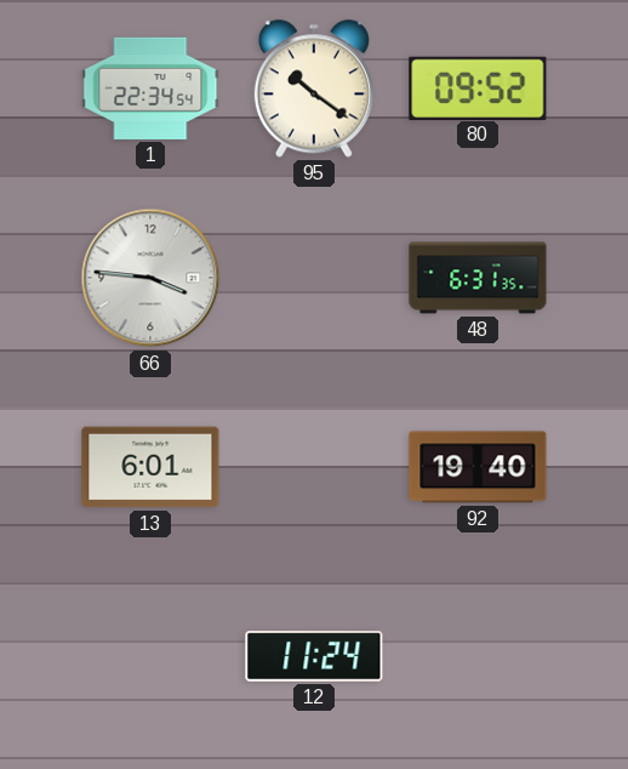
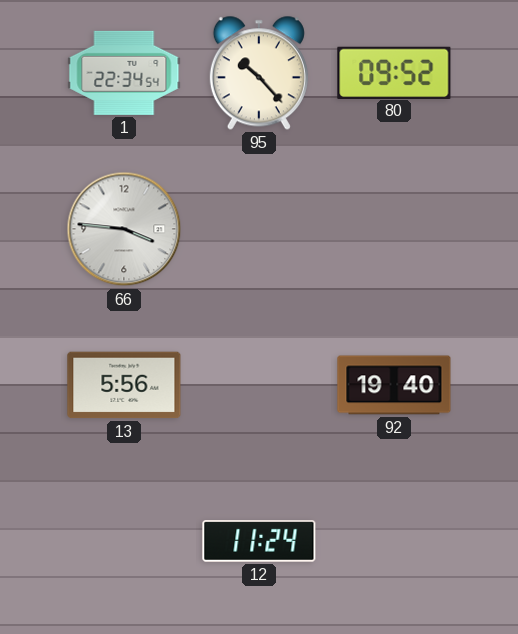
95: 10:21 -> 10:23
48: 6:31 -> none
13: 6:01 -> 5:56
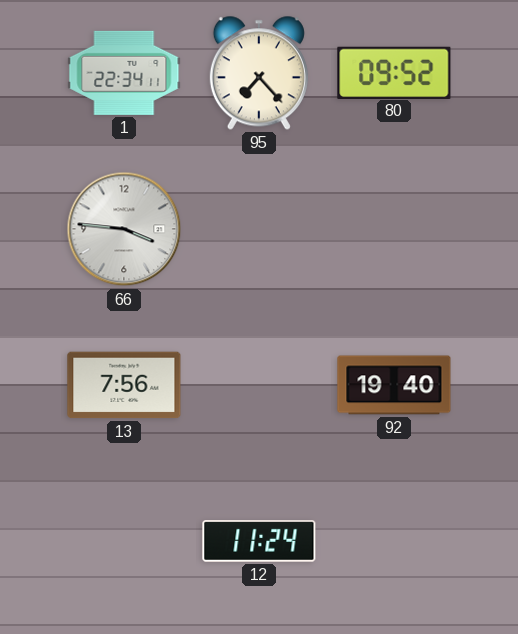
1: 22:34:54 -> 22:34:11
95: 10:23 -> 7:23
13: 5:56 -> 7:56
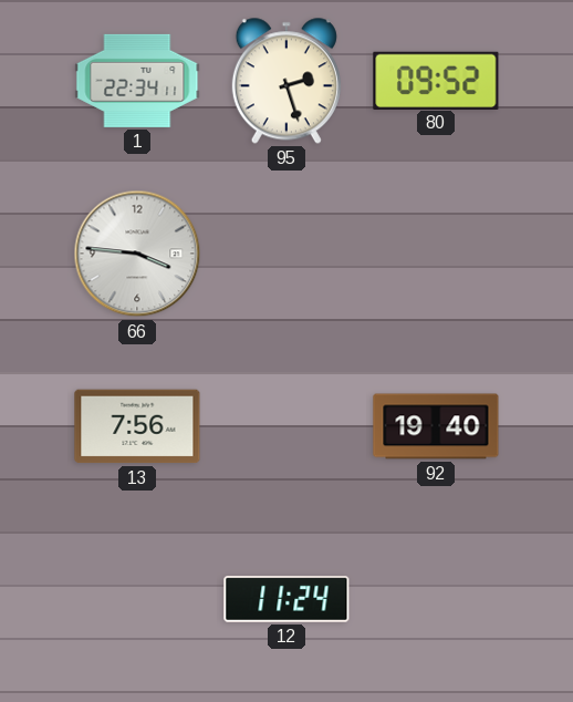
95: 7:23 -> 2:27
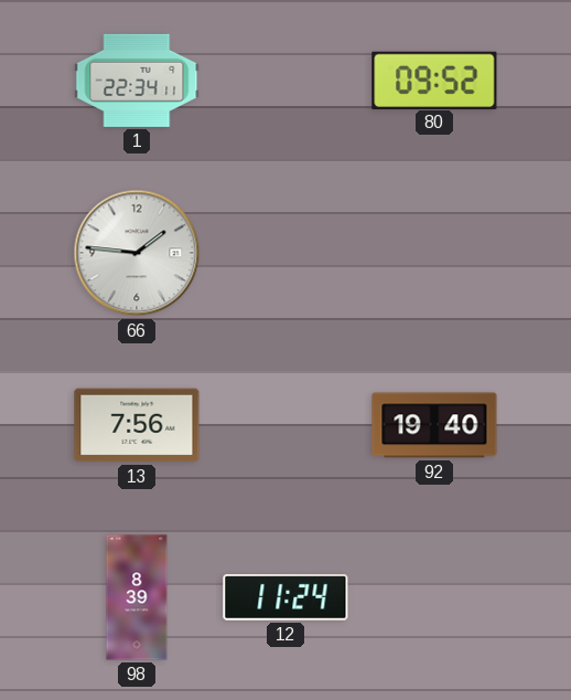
95: 2:27 -> none
66: 3:46 -> 1:46
98: none -> 8:39
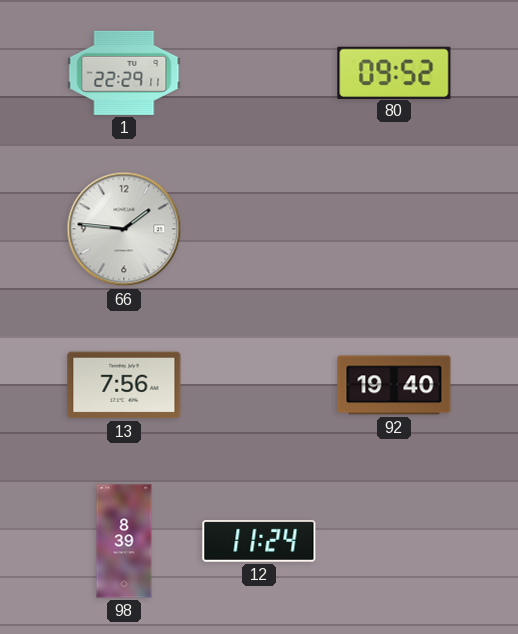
1: 22:34 -> 22:29
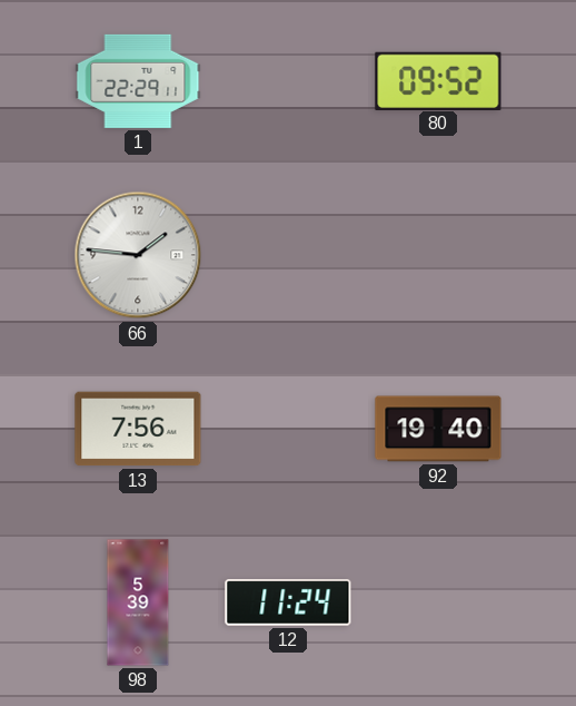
98: 8:39 -> 5:39
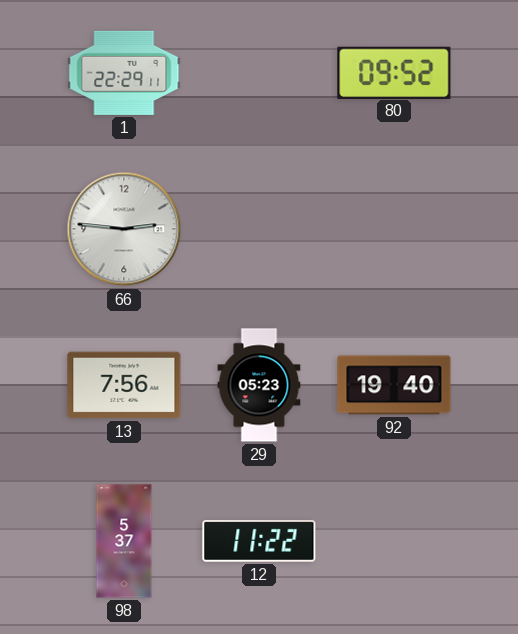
66: 1:46 -> 2:46
29: none -> 05:23
98: 5:39 -> 5:37
12: 11:24 -> 11:22
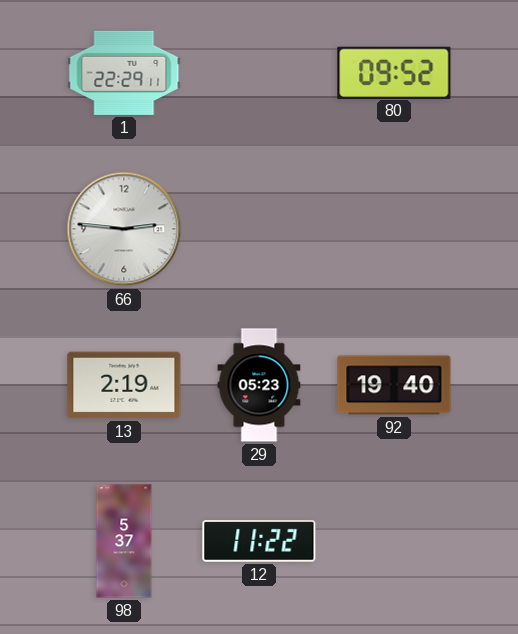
13: 7:56 -> 2:19
